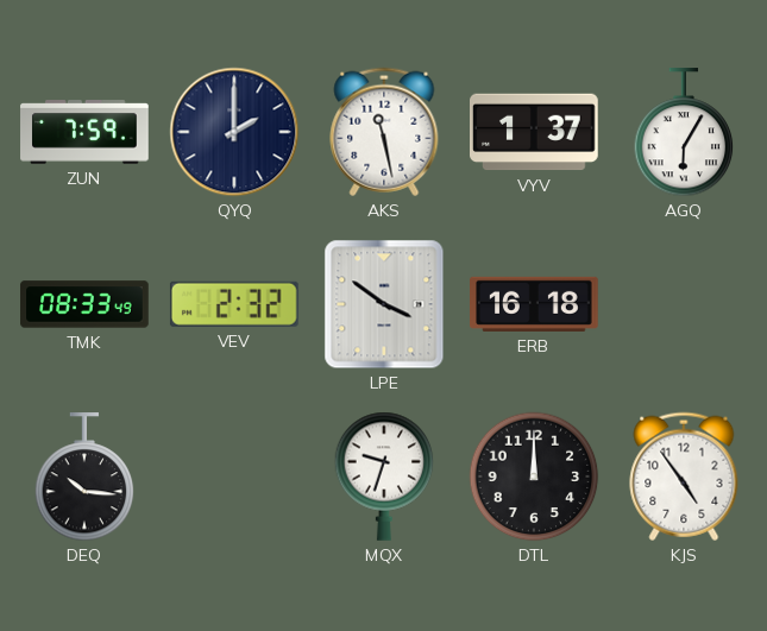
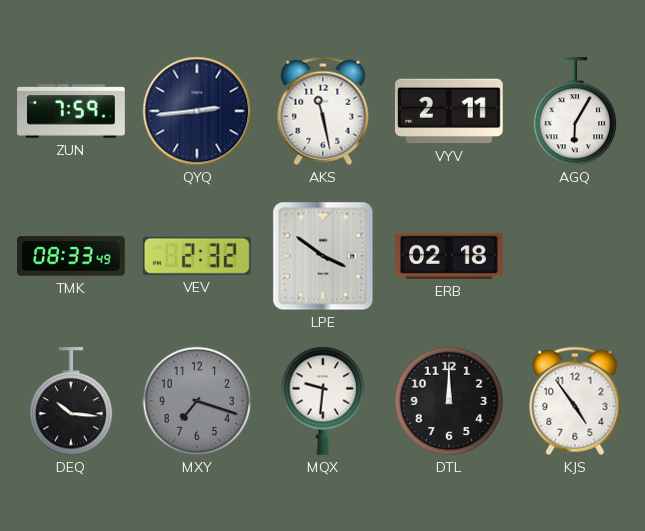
QYQ: 2:00 -> 2:44
VYV: 1:37 -> 2:11
ERB: 16:18 -> 02:18
MXY: none -> 7:18
MQX: 9:33 -> 9:31
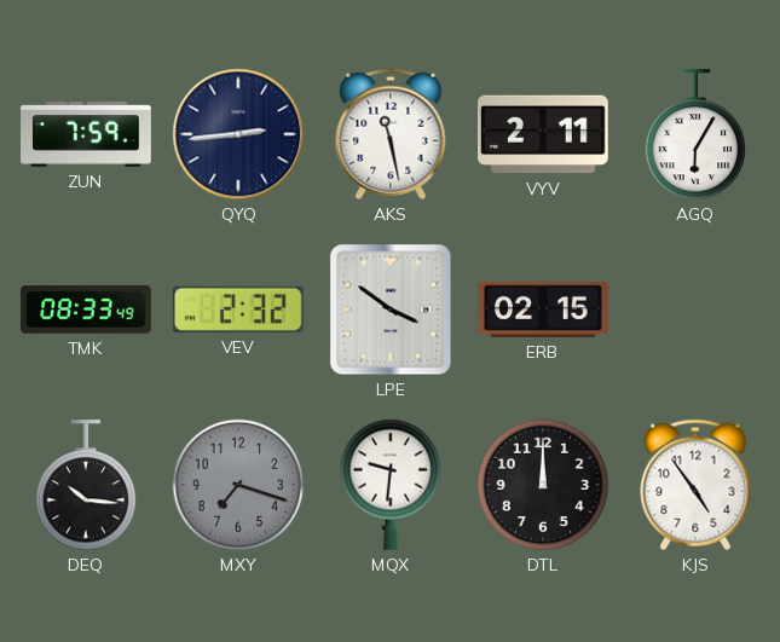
ERB: 02:18 -> 02:15
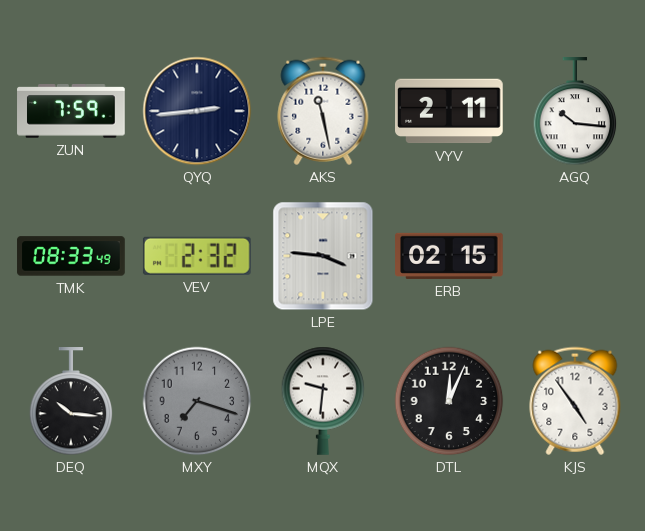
AGQ: 6:05 -> 10:16
LPE: 3:51 -> 3:46
DTL: 12:00 -> 12:04
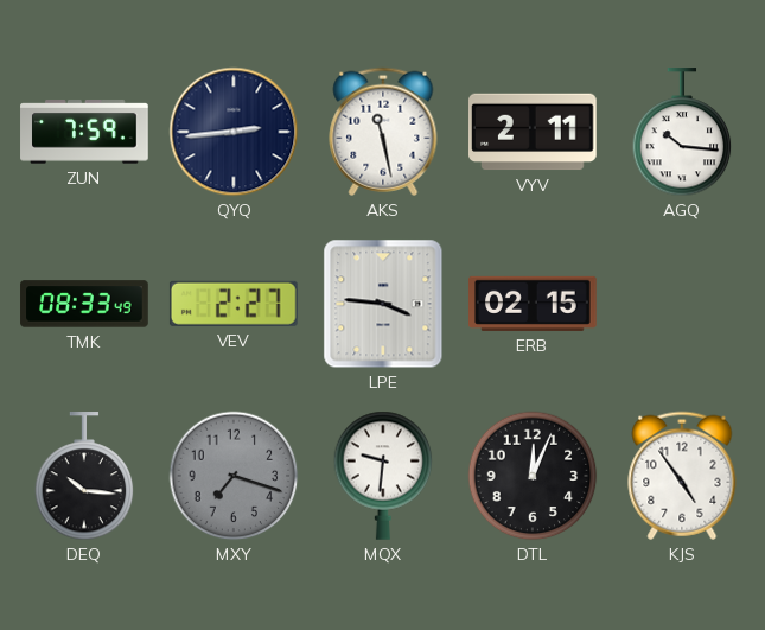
VEV: 2:32 -> 2:27
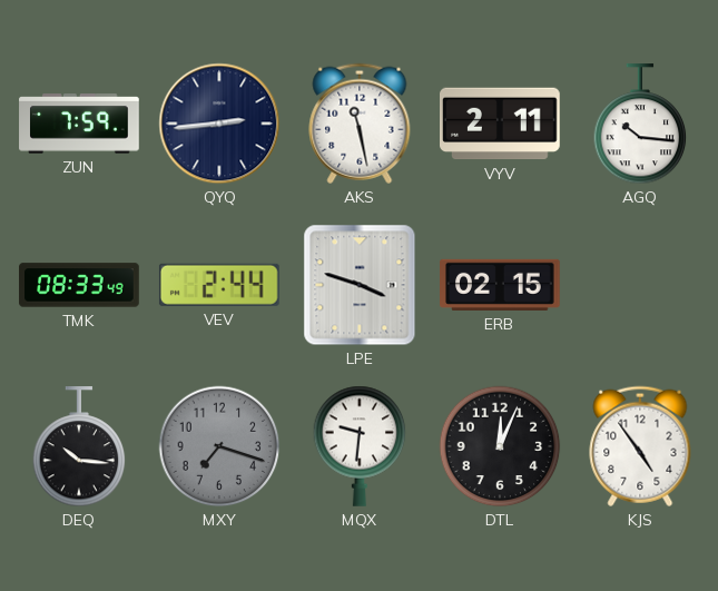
VEV: 2:27 -> 2:44
LPE: 3:46 -> 3:48
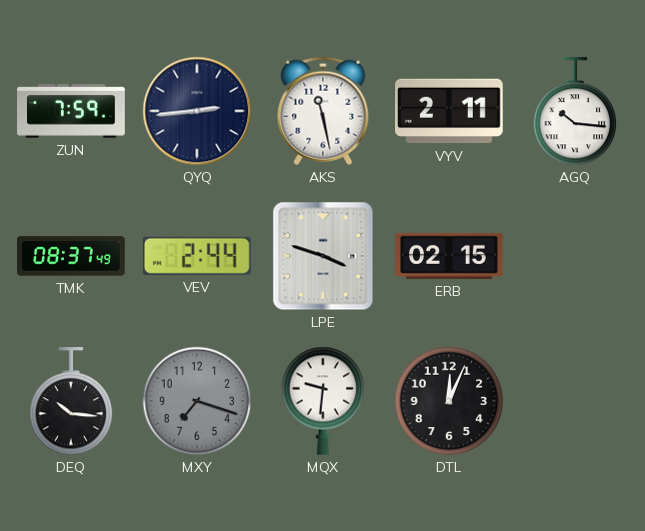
TMK: 08:33 -> 08:37
KJS: 4:54 -> none
